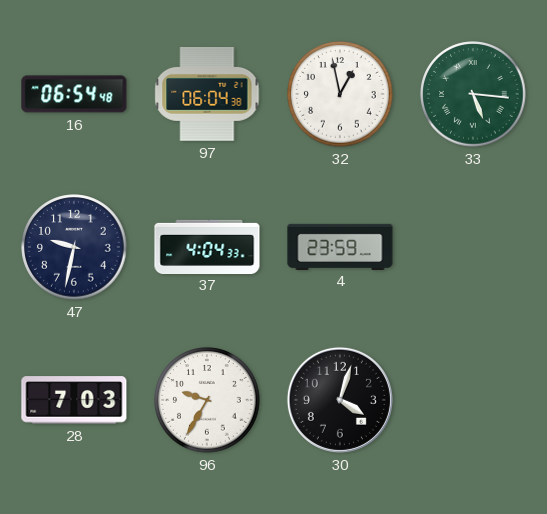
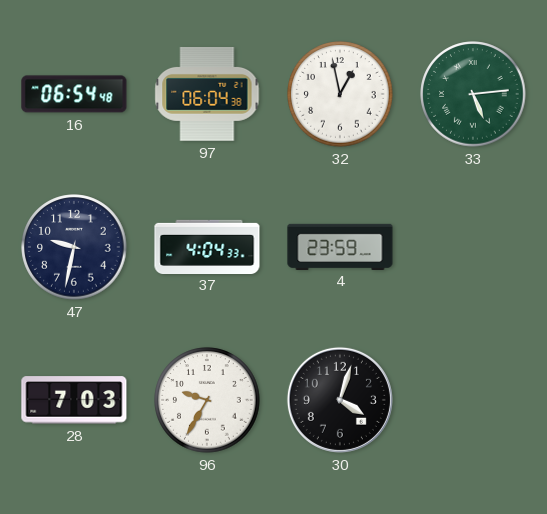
33: 5:16 -> 5:14
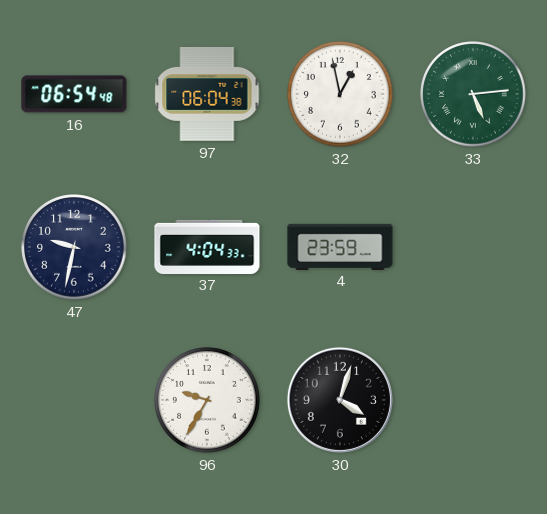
28: 7:03 -> none
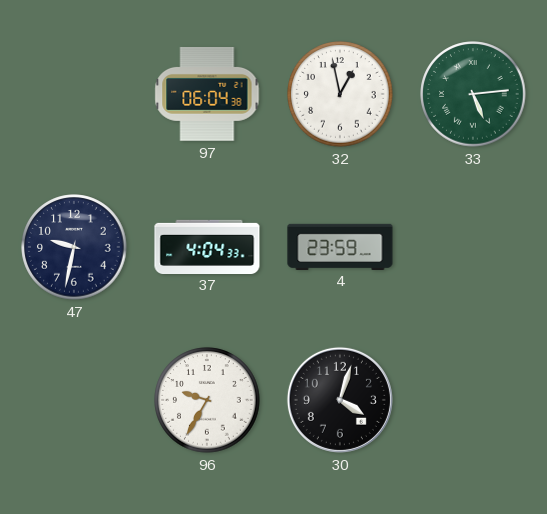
16: 06:54 -> none
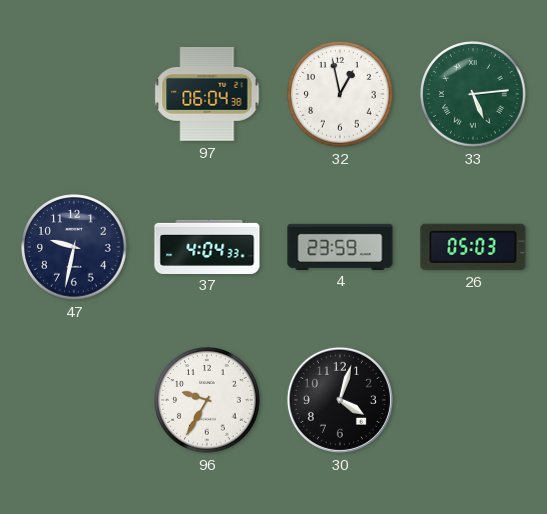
26: none -> 05:03
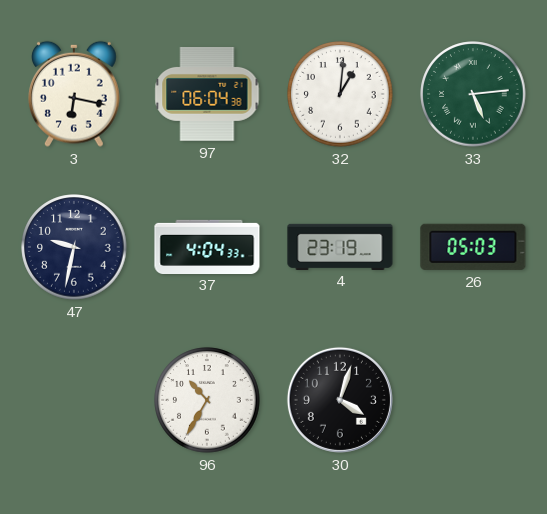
3: none -> 6:17
32: 12:58 -> 1:01
4: 23:59 -> 23:19
96: 9:35 -> 10:35
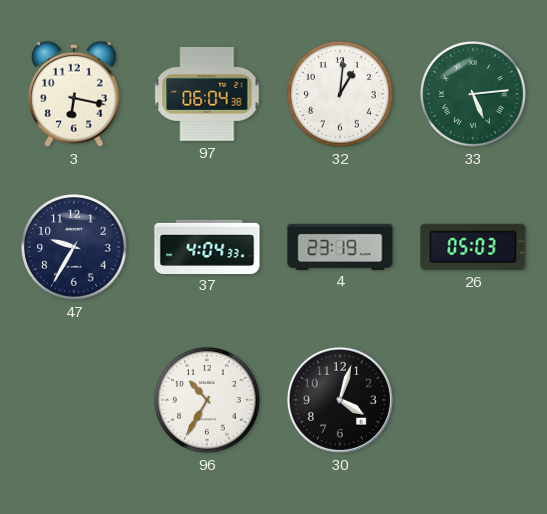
47: 9:32 -> 9:35
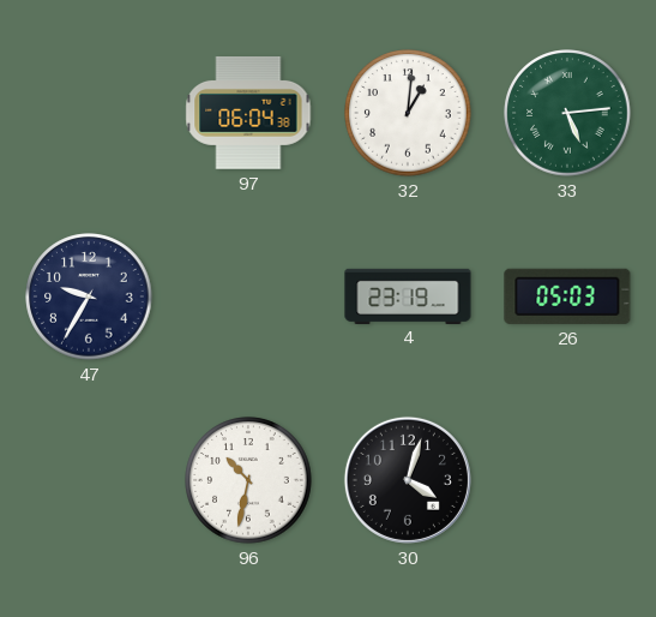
3: 6:17 -> none
37: 4:04 -> none
96: 10:35 -> 10:32
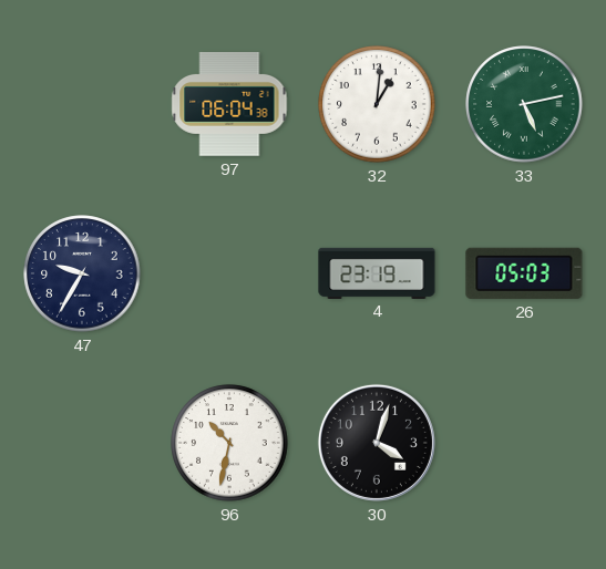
33: 5:14 -> 5:13
